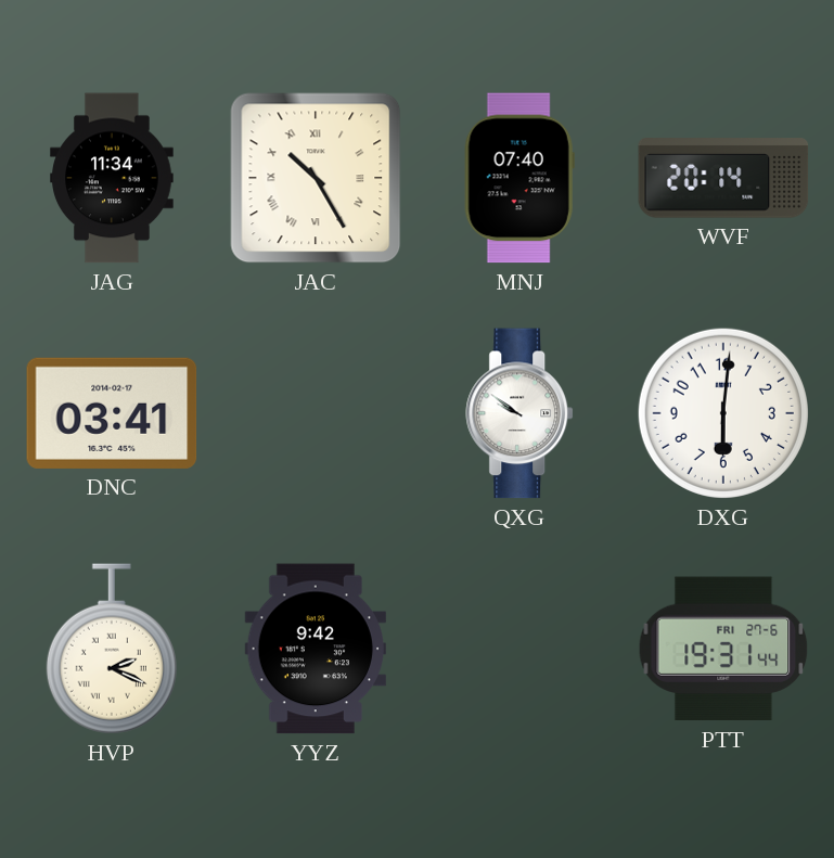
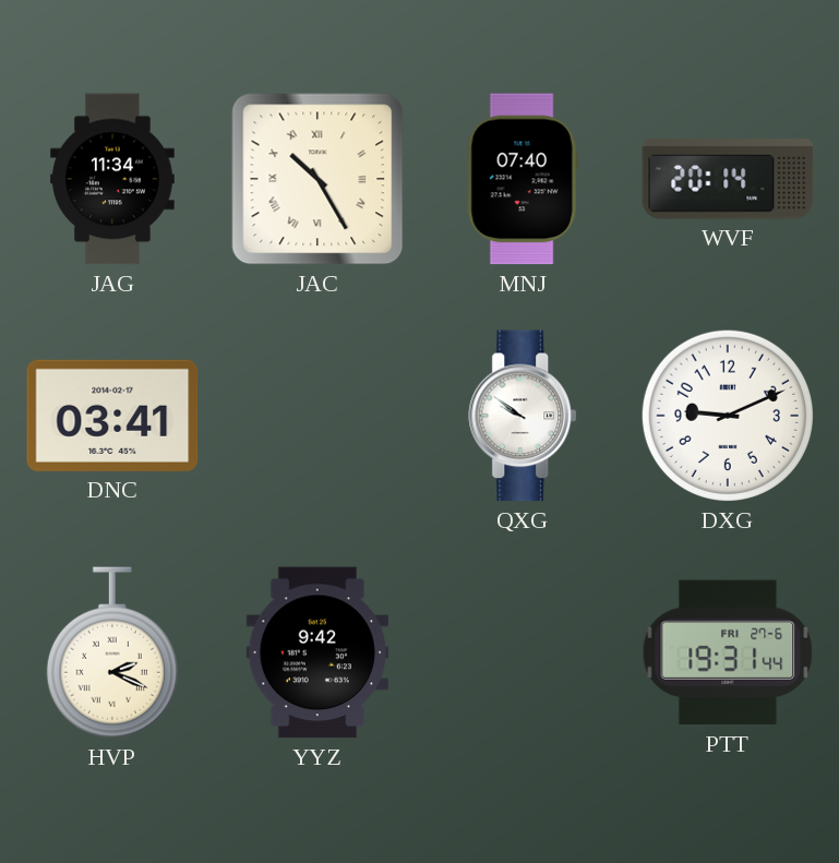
DXG: 6:01 -> 9:11
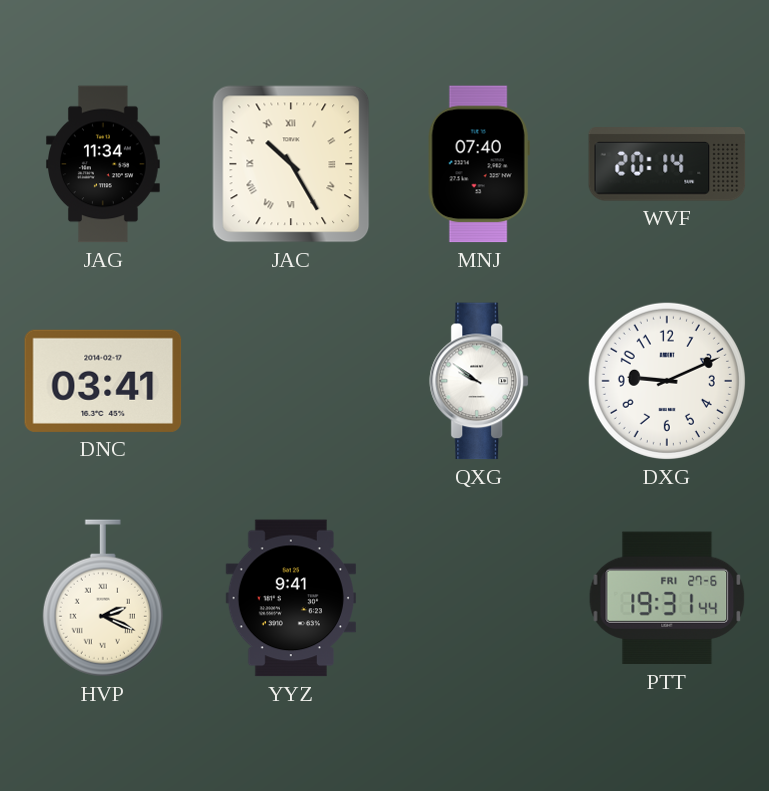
YYZ: 9:42 -> 9:41
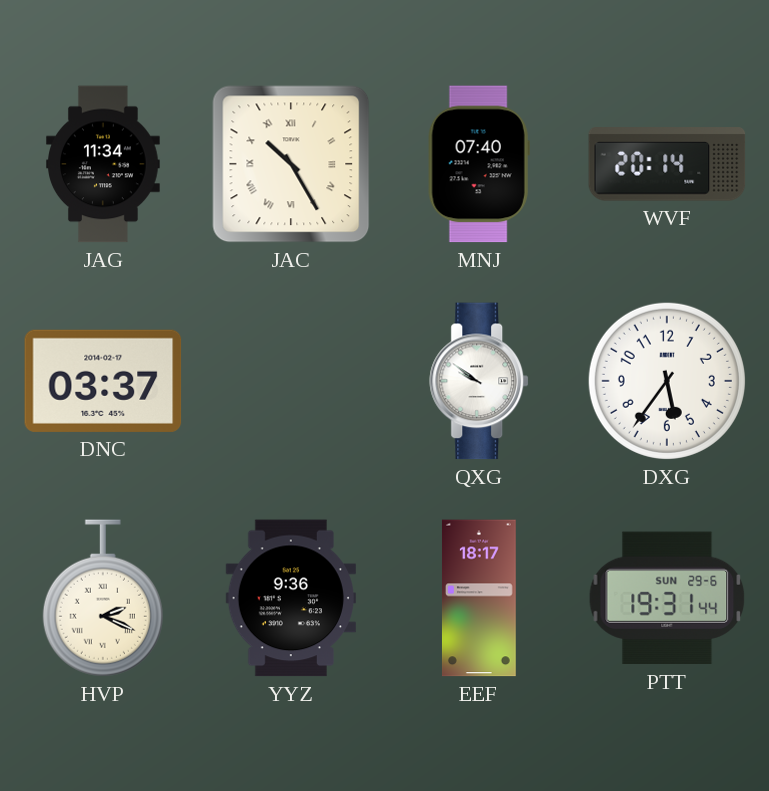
DNC: 03:41 -> 03:37
DXG: 9:11 -> 5:36
YYZ: 9:41 -> 9:36
EEF: none -> 18:17
PTT date: FRI 27-6 -> SUN 29-6
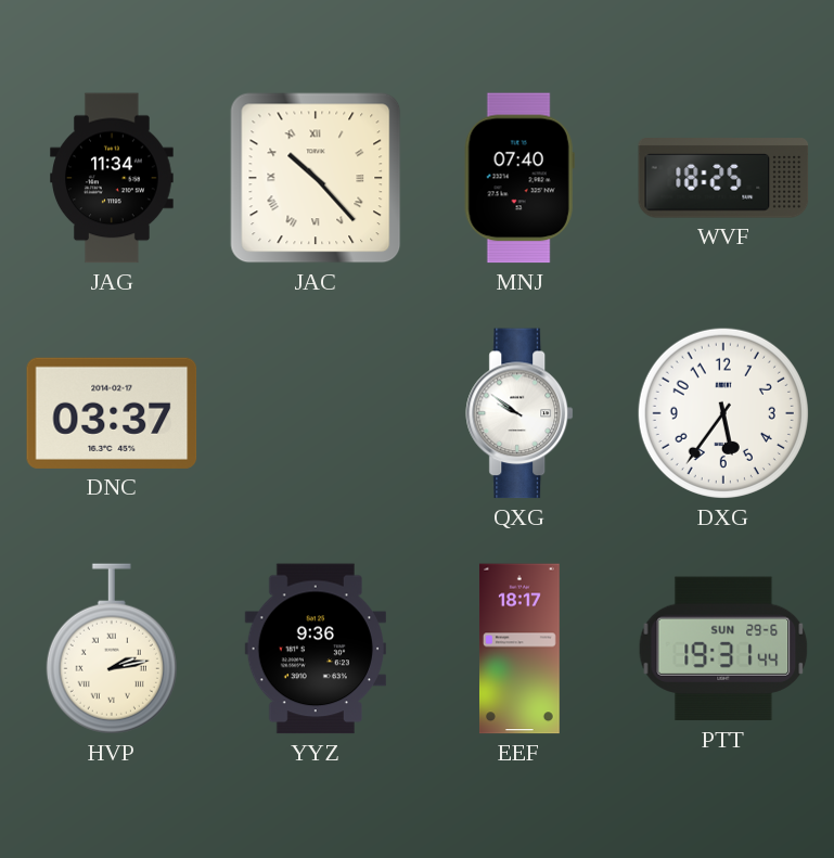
JAC: 10:25 -> 10:23
WVF: 20:14 -> 18:25
HVP: 2:19 -> 2:13
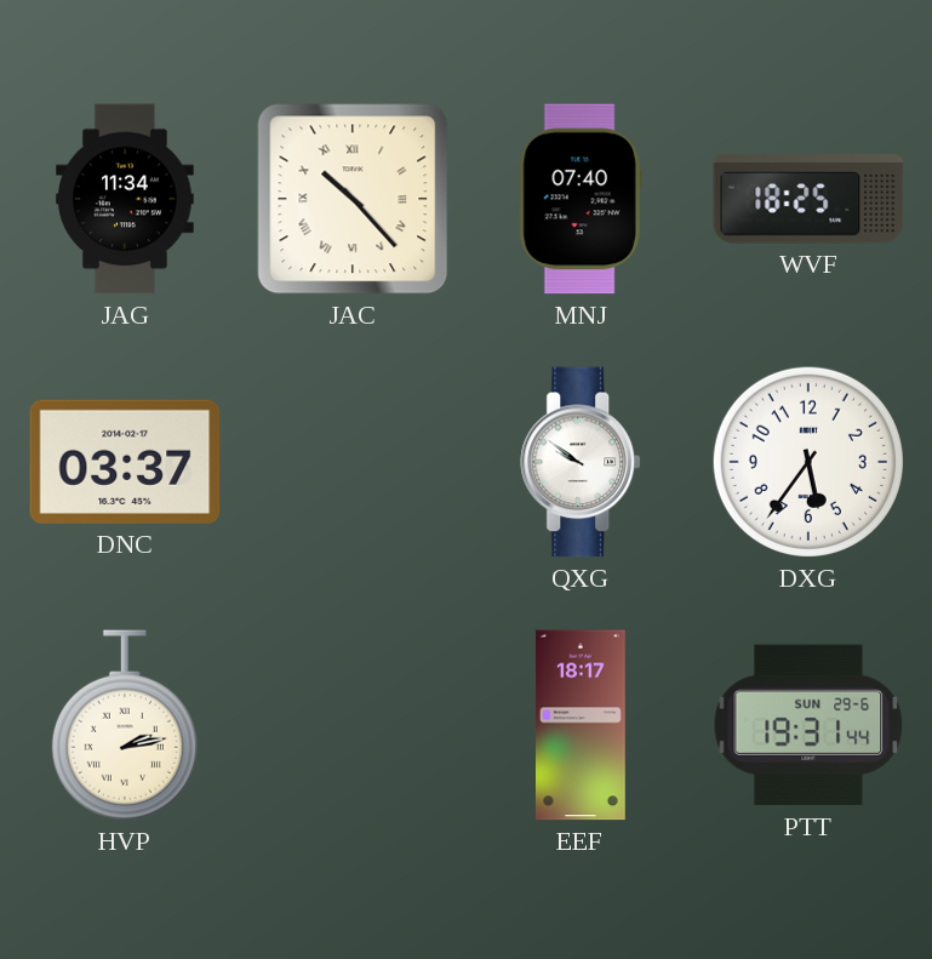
YYZ: 9:36 -> none
